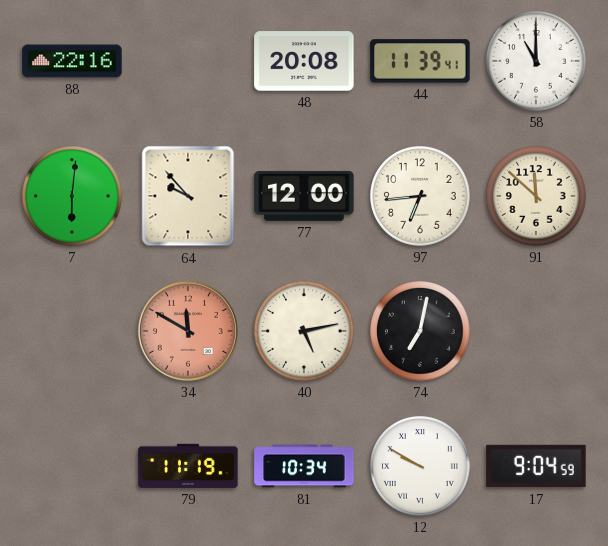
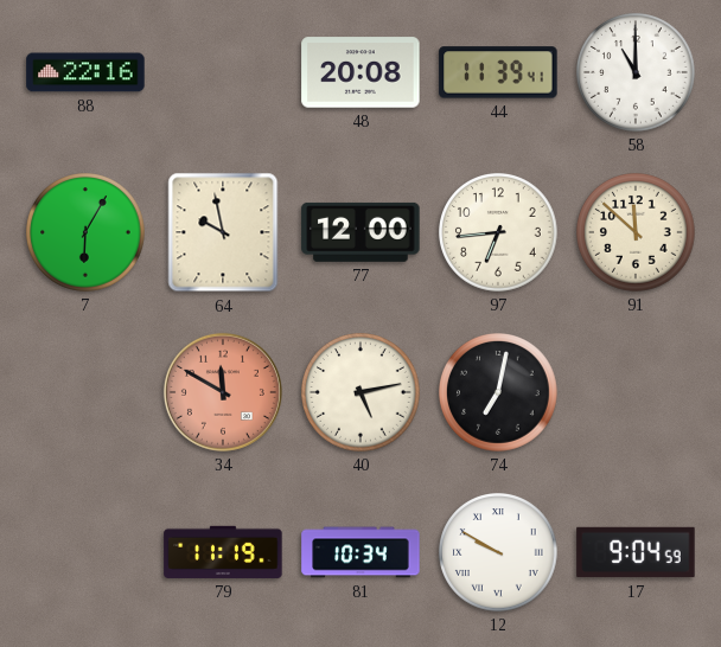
7: 6:01 -> 6:05
64: 9:53 -> 9:58
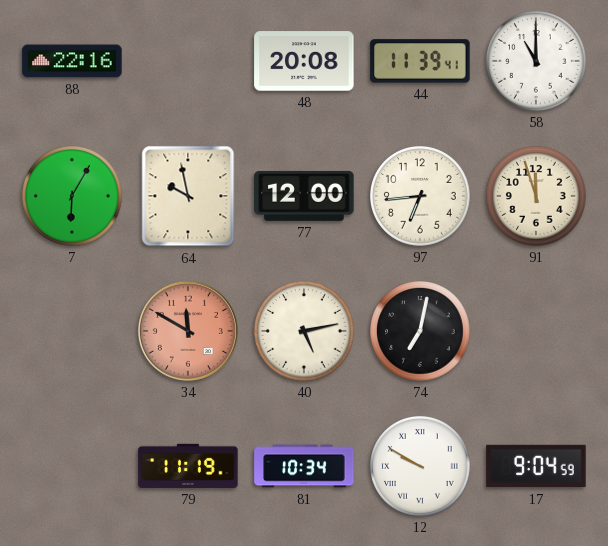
91: 11:52 -> 11:57
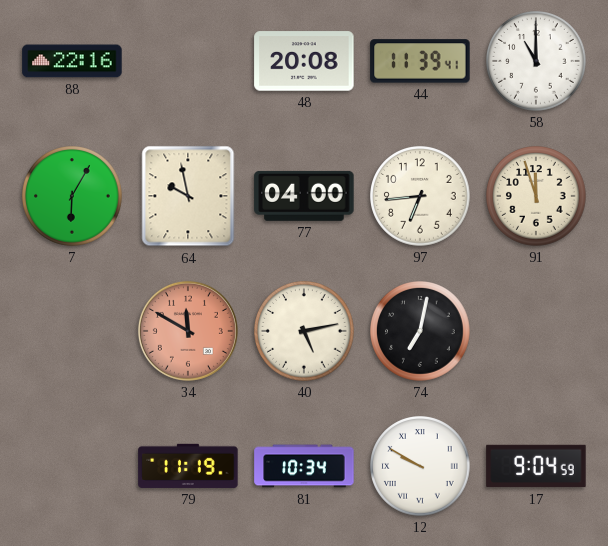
77: 12:00 -> 04:00
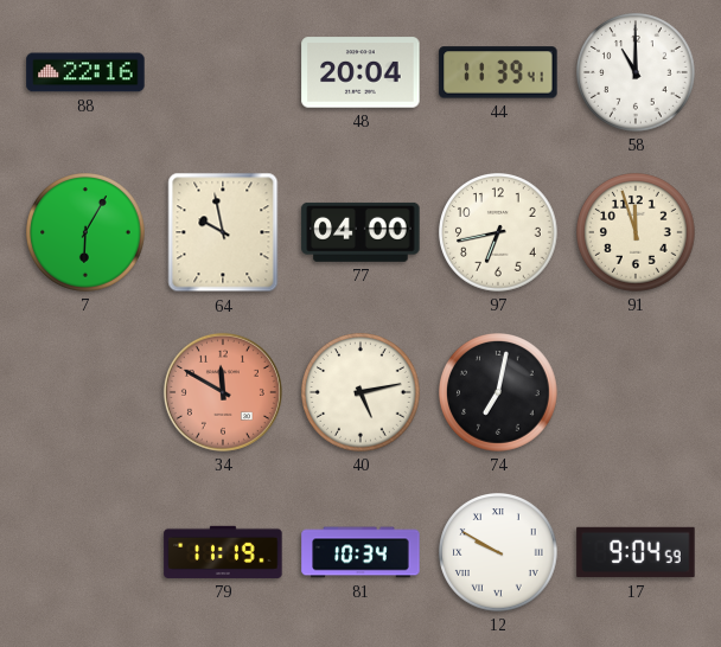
48: 20:08 -> 20:04
97: 6:44 -> 6:43
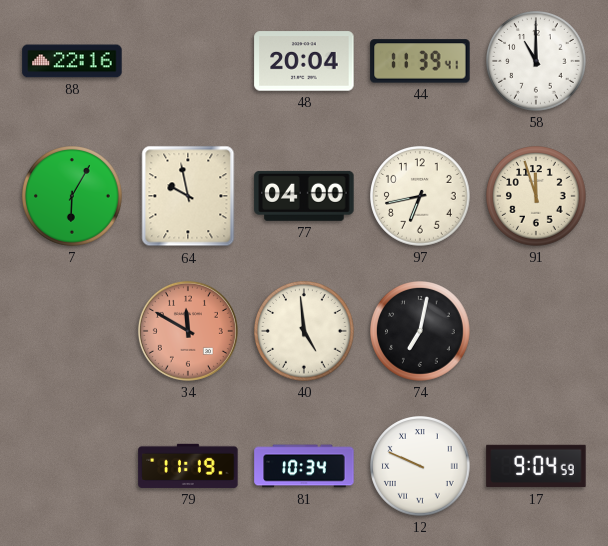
40: 5:13 -> 4:59
12: 9:50 -> 9:49
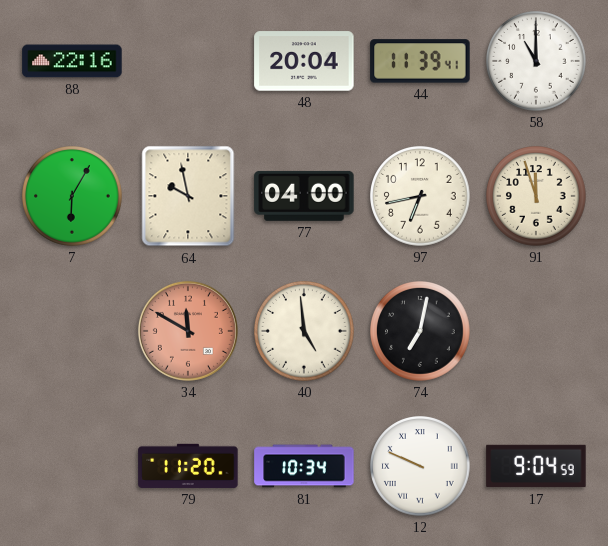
79: 11:19 -> 11:20
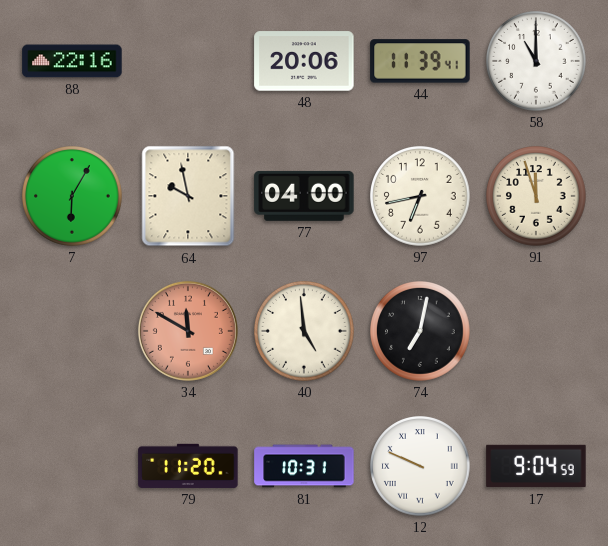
48: 20:04 -> 20:06
81: 10:34 -> 10:31
